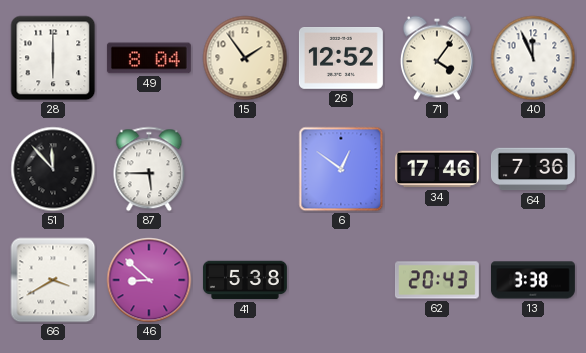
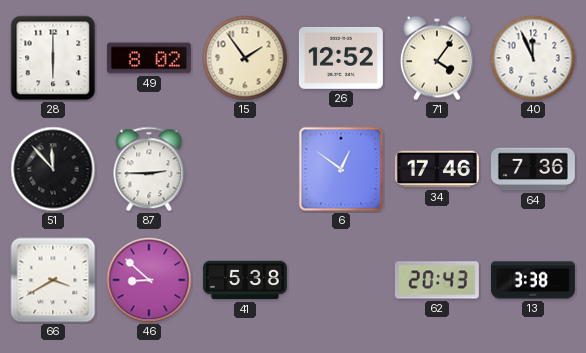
49: 8:04 -> 8:02
87: 5:45 -> 2:45
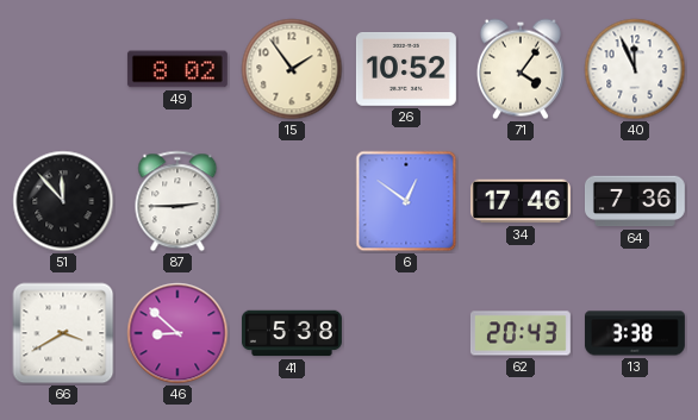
28: 6:00 -> none
26: 12:52 -> 10:52
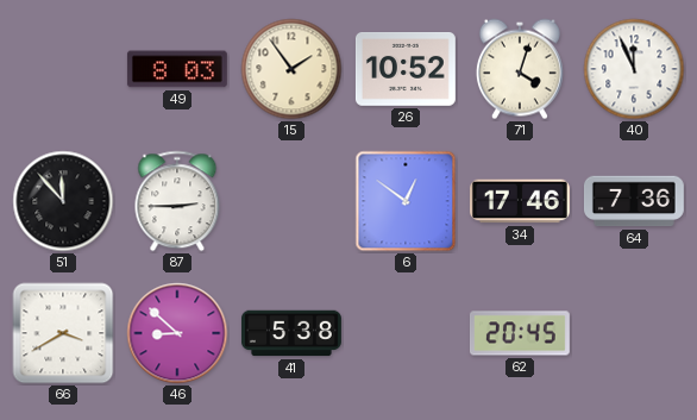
49: 8:02 -> 8:03
71: 4:06 -> 4:03
62: 20:43 -> 20:45
13: 3:38 -> none
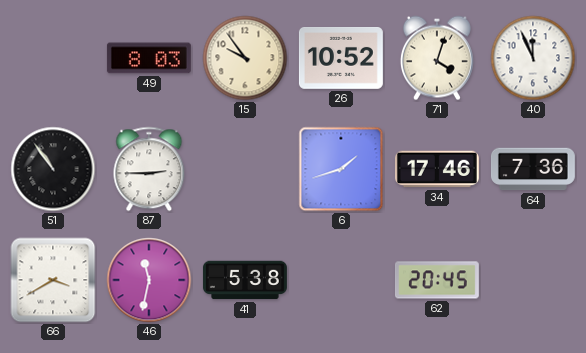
15: 1:54 -> 9:54
51: 11:53 -> 10:54
6: 12:51 -> 1:42
46: 8:52 -> 11:32
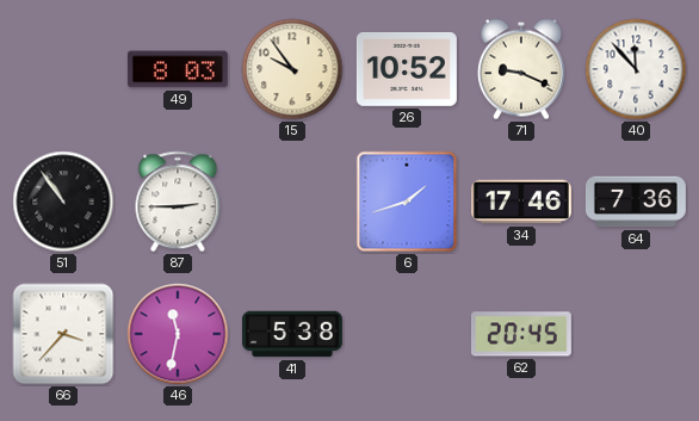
71: 4:03 -> 9:19
40: 11:56 -> 11:53
66: 3:40 -> 3:37
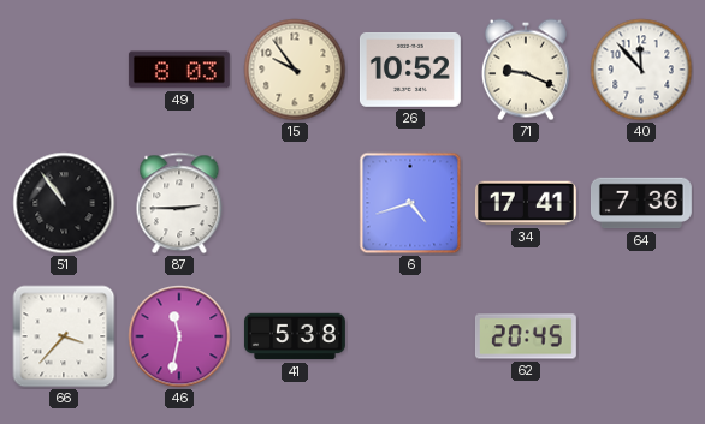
6: 1:42 -> 4:42
34: 17:46 -> 17:41
